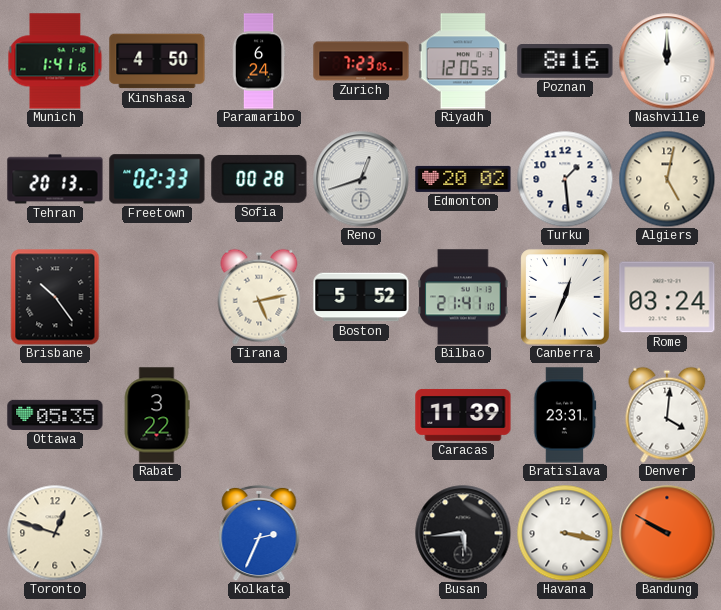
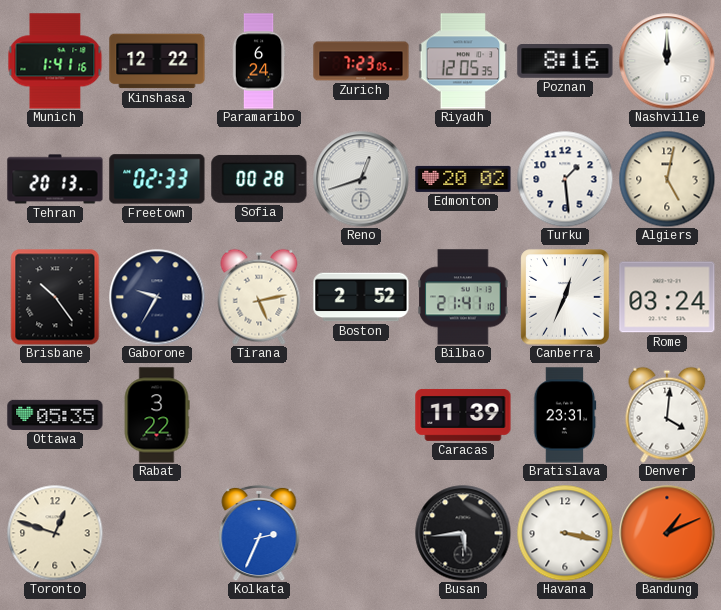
Kinshasa: 4:50 -> 12:22
Gaborone: none -> 9:35
Boston: 5:52 -> 2:52
Bandung: 9:50 -> 1:11
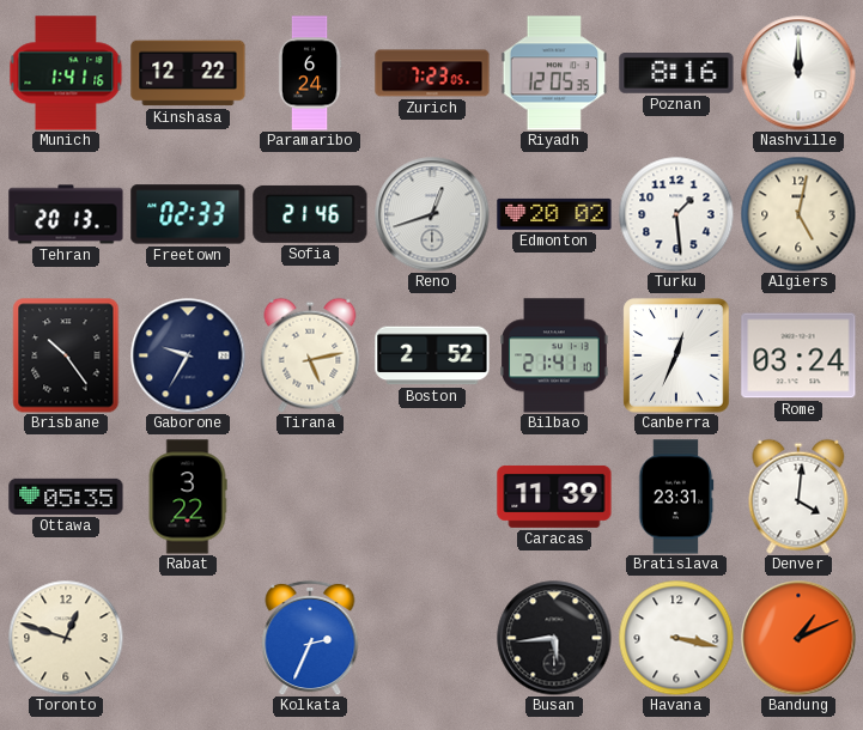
Sofia: 00:28 -> 21:46
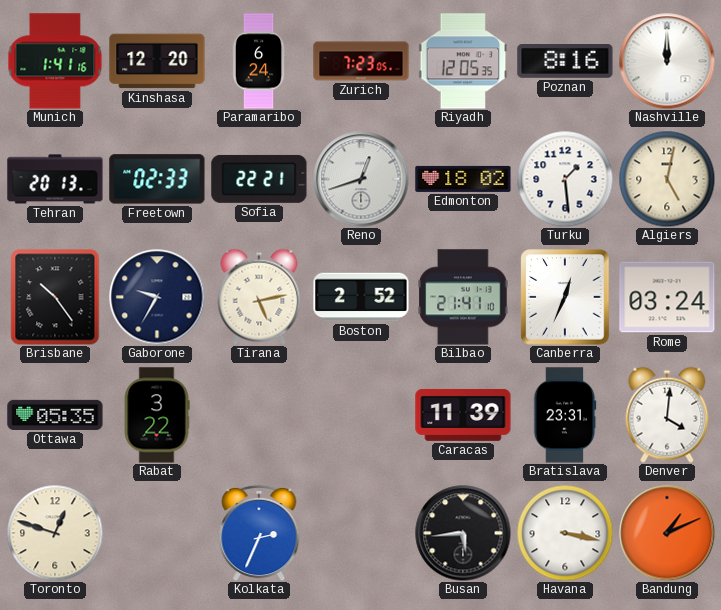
Kinshasa: 12:22 -> 12:20
Sofia: 21:46 -> 22:21
Edmonton: 20:02 -> 18:02
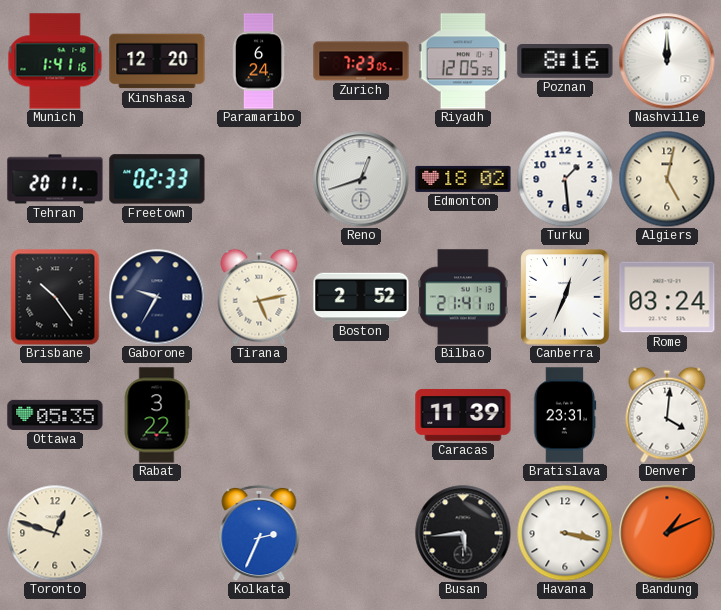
Tehran: 20:13 -> 20:11
Sofia: 22:21 -> none
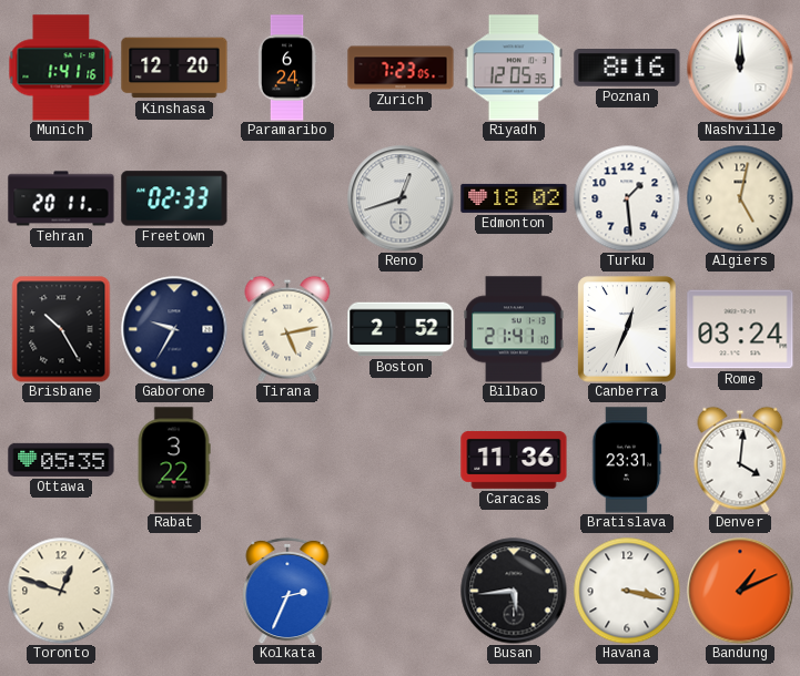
Brisbane: 10:24 -> 10:25
Caracas: 11:39 -> 11:36
